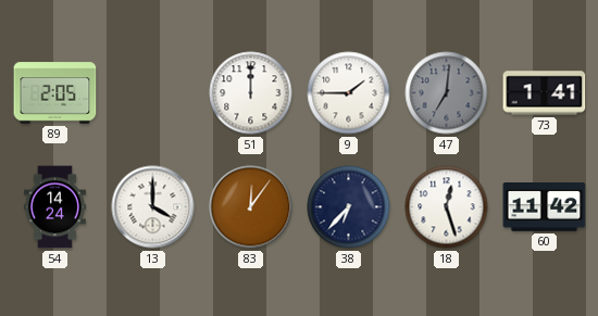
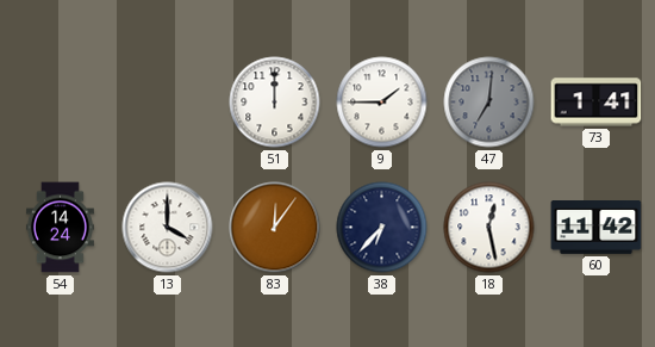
89: 2:05 -> none
18: 12:27 -> 12:28
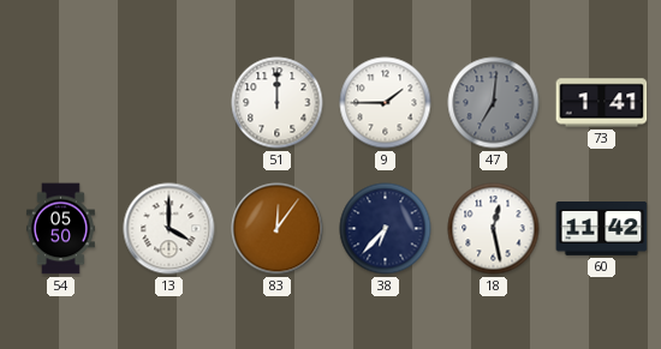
54: 14:24 -> 05:50
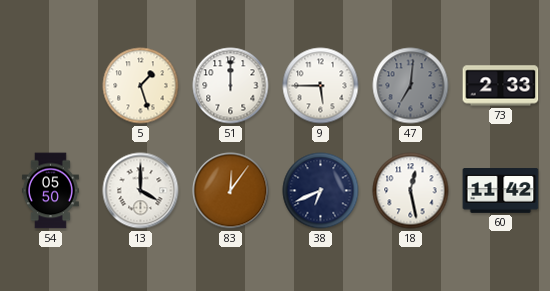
5: none -> 1:27
9: 1:45 -> 5:45
73: 1:41 -> 2:33
38: 6:37 -> 6:41
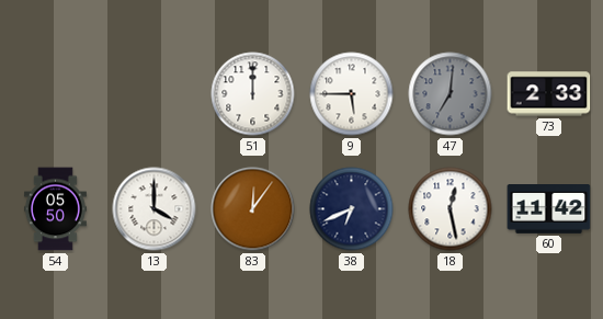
5: 1:27 -> none
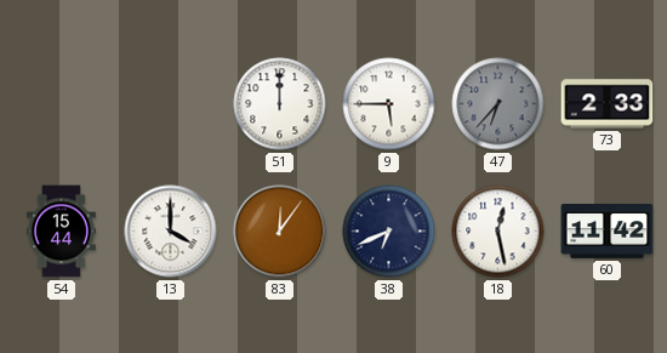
47: 7:01 -> 6:37
54: 05:50 -> 15:44
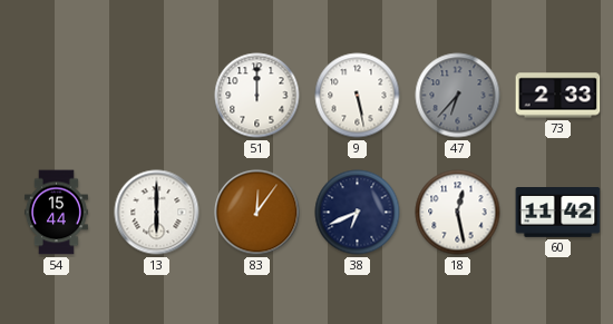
9: 5:45 -> 5:28
13: 4:00 -> 6:00
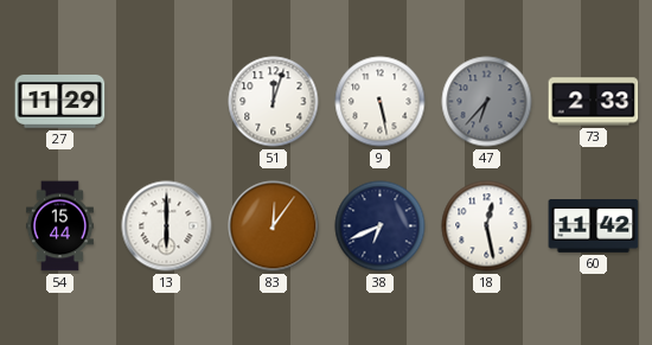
27: none -> 11:29
51: 12:00 -> 12:03
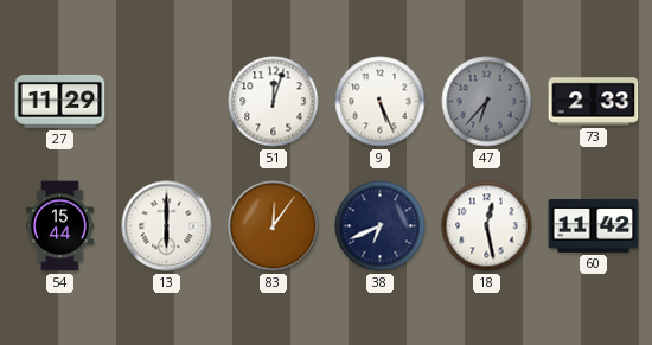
9: 5:28 -> 5:26
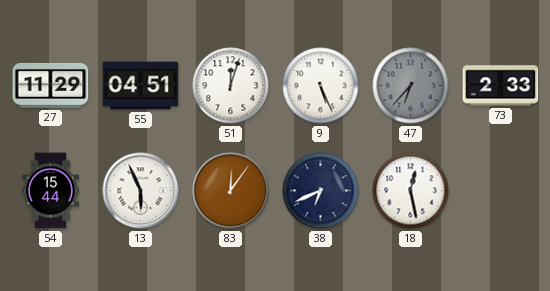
55: none -> 04:51
13: 6:00 -> 5:56
60: 11:42 -> none
